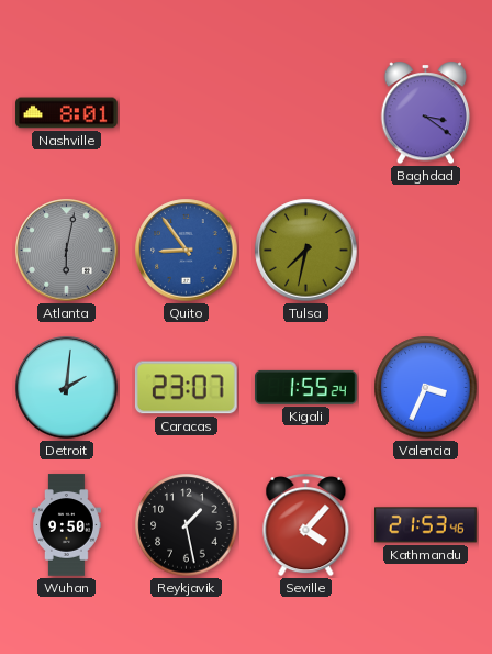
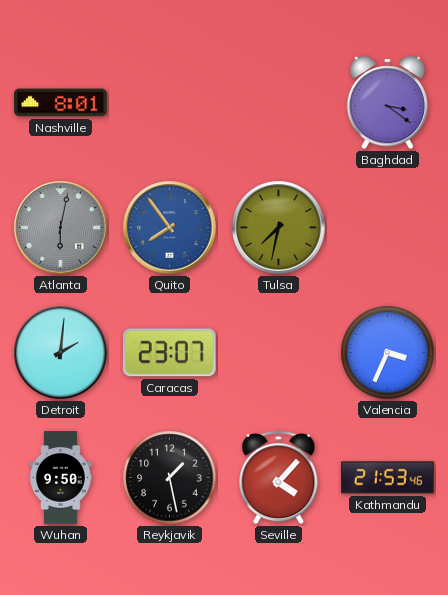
Quito: 8:54 -> 7:54
Kigali: 1:55 -> none
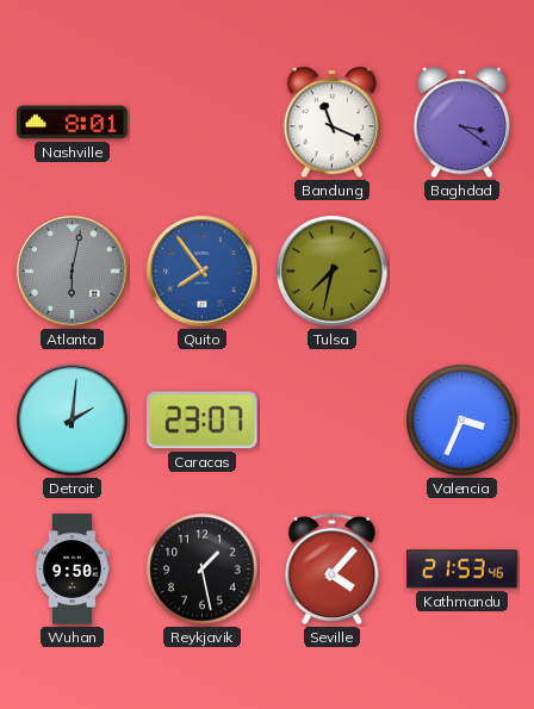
Bandung: none -> 11:19
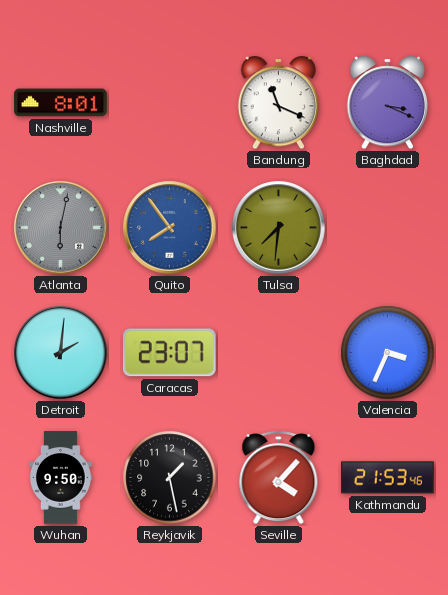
Baghdad: 3:21 -> 3:19
Tulsa: 7:32 -> 7:31
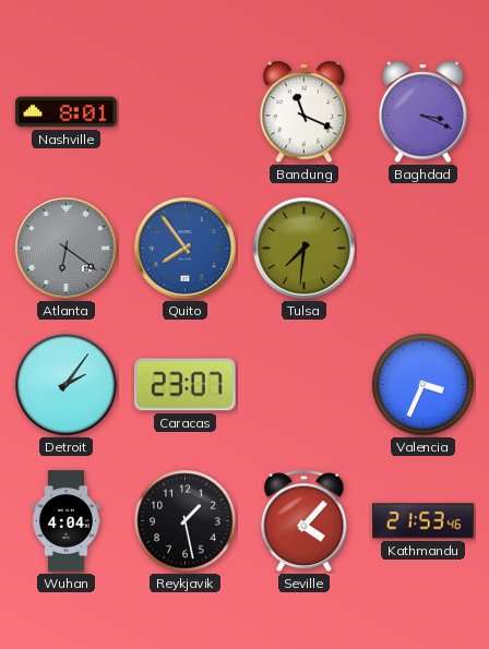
Atlanta: 6:02 -> 6:21
Detroit: 2:01 -> 2:06
Wuhan: 9:50 -> 4:04
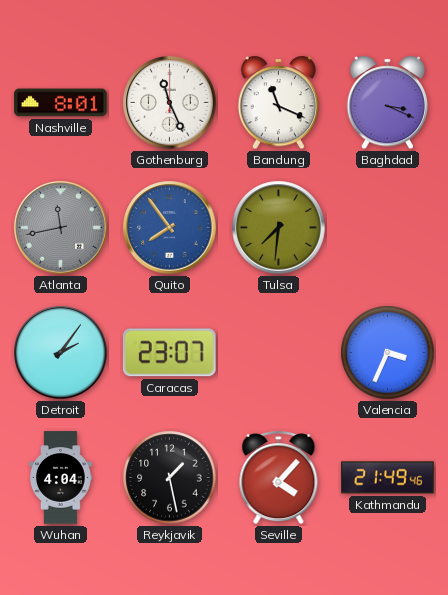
Gothenburg: none -> 11:26
Atlanta: 6:21 -> 11:43
Kathmandu: 21:53 -> 21:49
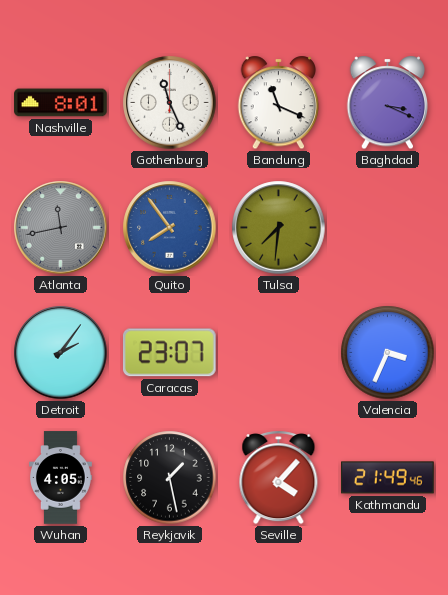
Wuhan: 4:04 -> 4:05
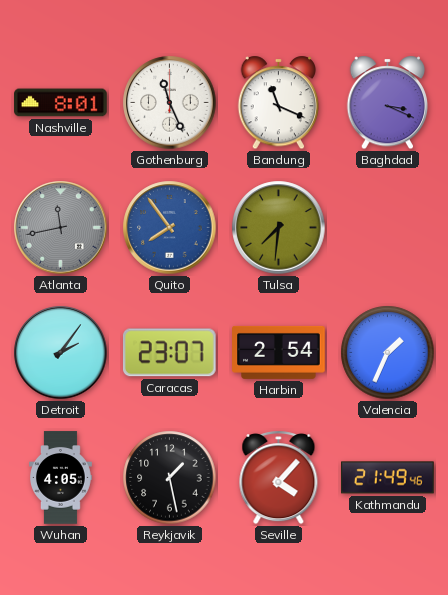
Harbin: none -> 2:54
Valencia: 3:34 -> 1:34
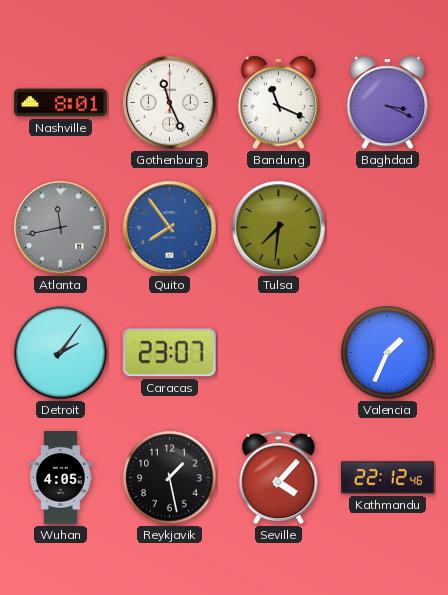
Harbin: 2:54 -> none
Kathmandu: 21:49 -> 22:12
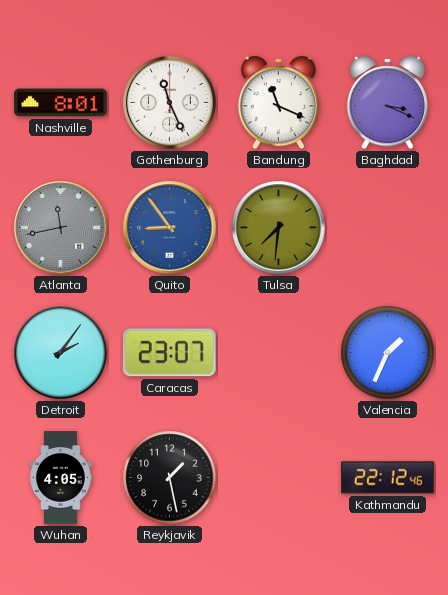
Quito: 7:54 -> 8:54
Seville: 4:07 -> none
